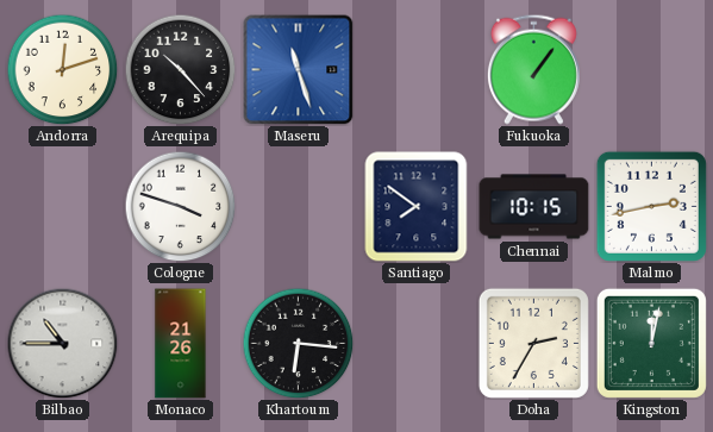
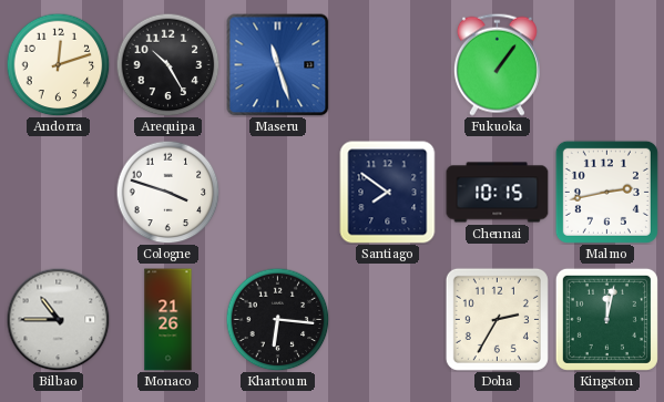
Arequipa: 10:23 -> 10:25
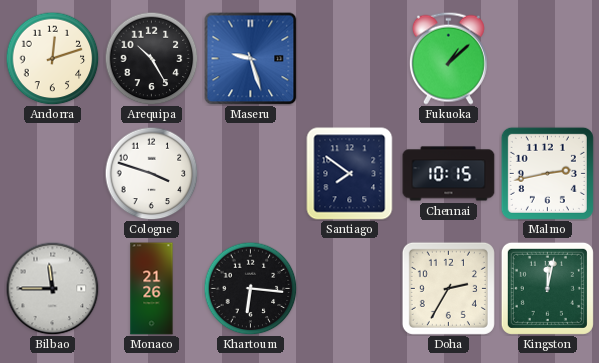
Maseru: 11:27 -> 9:27
Fukuoka: 1:06 -> 1:08
Bilbao: 10:45 -> 11:45
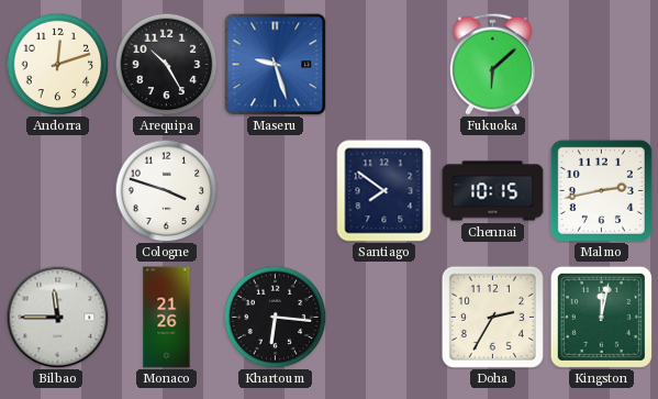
Fukuoka: 1:08 -> 6:08
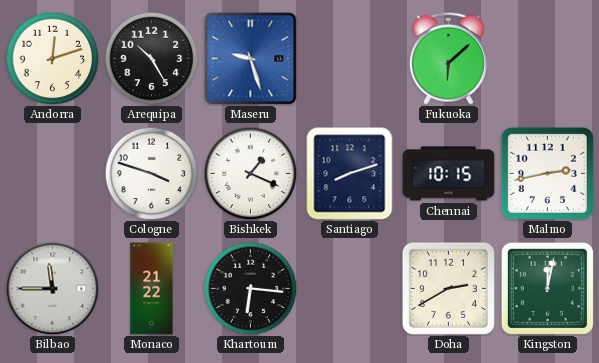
Bishkek: none -> 1:19
Santiago: 7:51 -> 8:12
Monaco: 21:26 -> 21:22
Doha: 2:35 -> 2:40
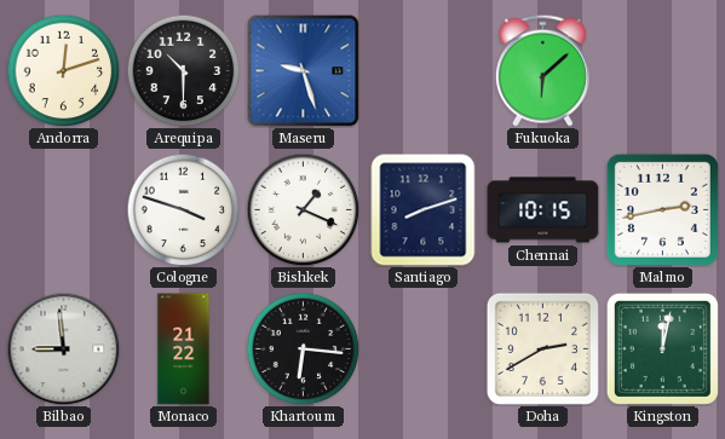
Arequipa: 10:25 -> 10:30
Bilbao: 11:45 -> 8:59
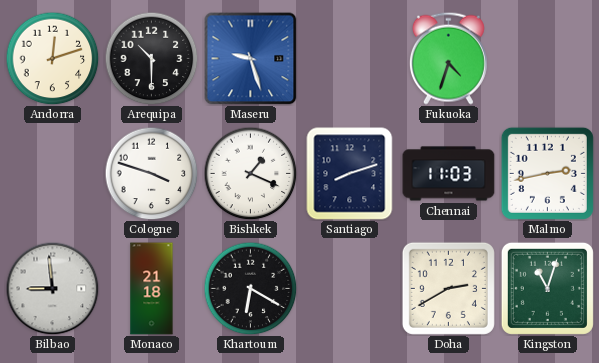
Fukuoka: 6:08 -> 4:33
Chennai: 10:15 -> 11:03
Monaco: 21:22 -> 21:18
Khartoum: 6:16 -> 6:20
Kingston: 12:02 -> 11:03
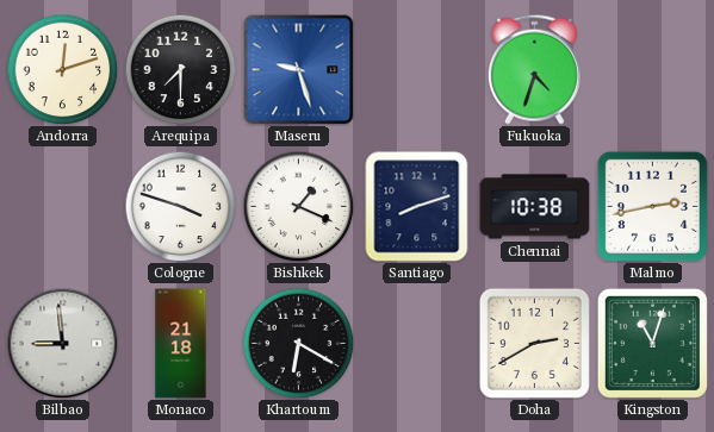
Arequipa: 10:30 -> 7:30
Chennai: 11:03 -> 10:38
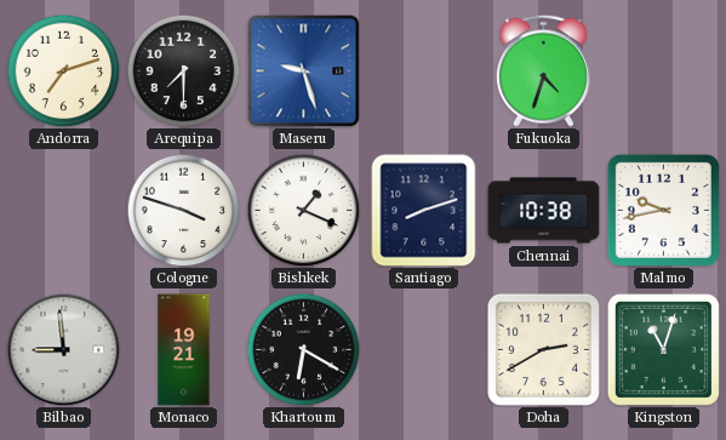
Andorra: 12:12 -> 7:12
Malmo: 2:43 -> 9:43
Monaco: 21:18 -> 19:21
